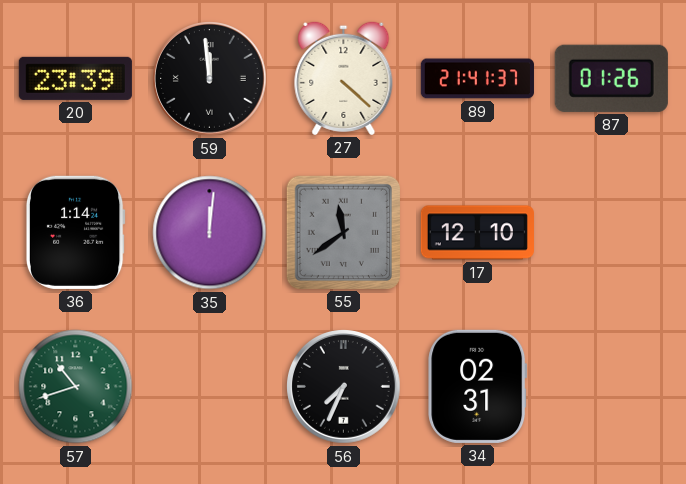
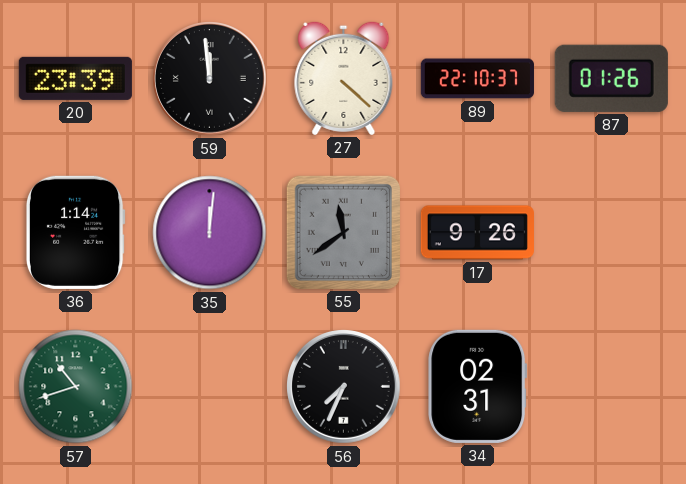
89: 21:41 -> 22:10
17: 12:10 -> 9:26
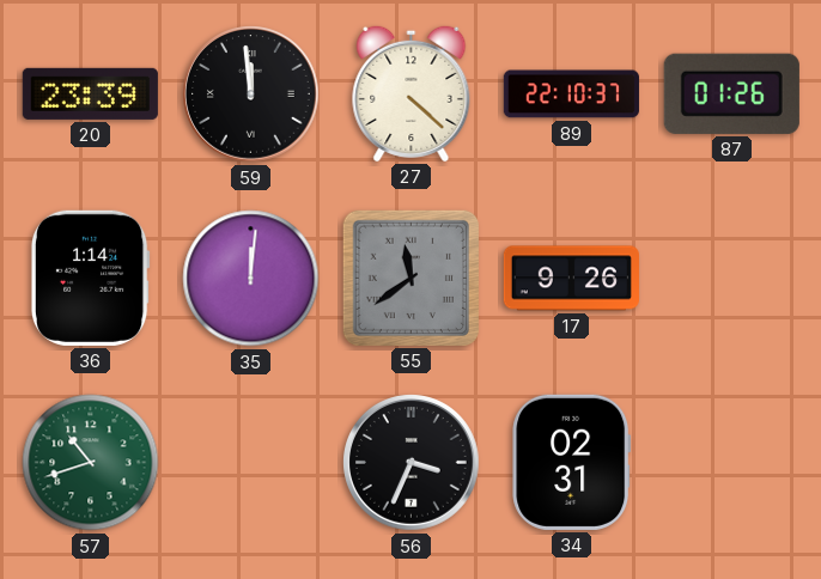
56: 7:34 -> 3:34
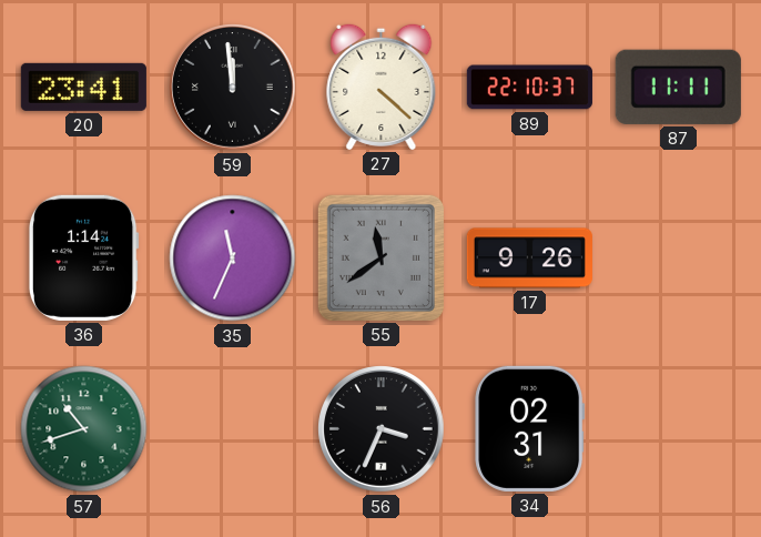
20: 23:39 -> 23:41
87: 01:26 -> 11:11
35: 12:01 -> 11:34
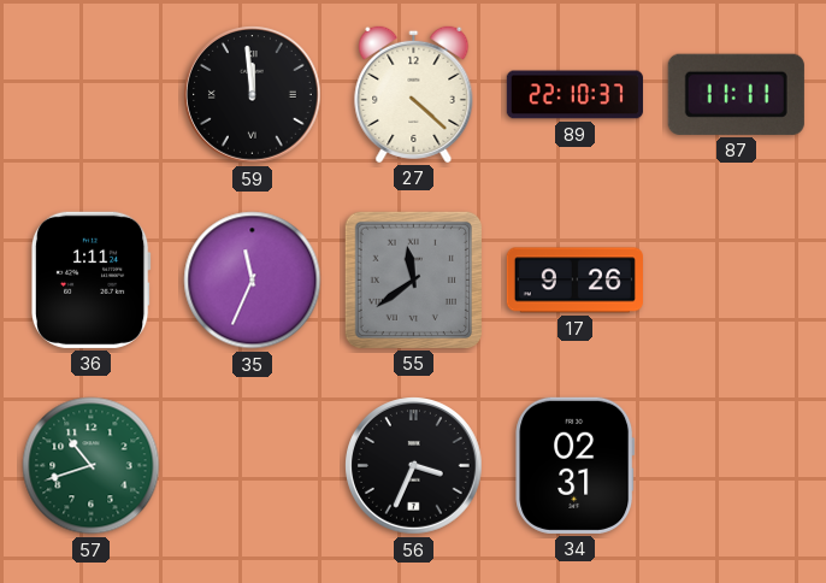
20: 23:41 -> none
36: 1:14 -> 1:11
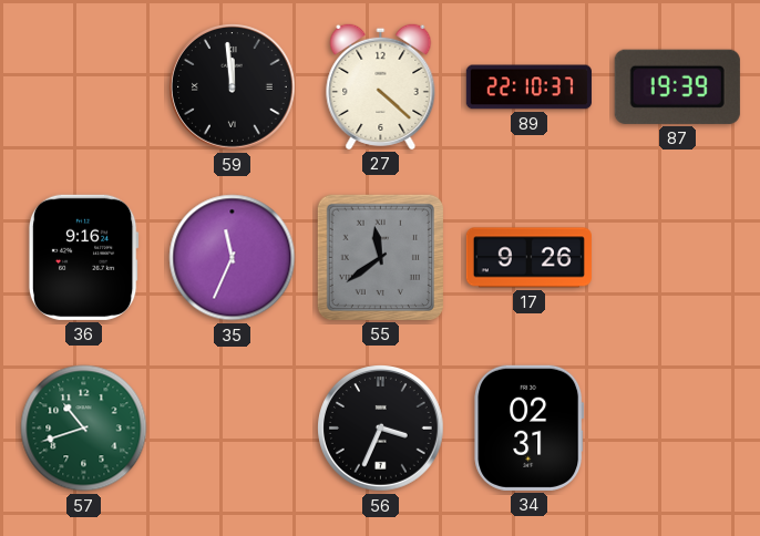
87: 11:11 -> 19:39
36: 1:11 -> 9:16
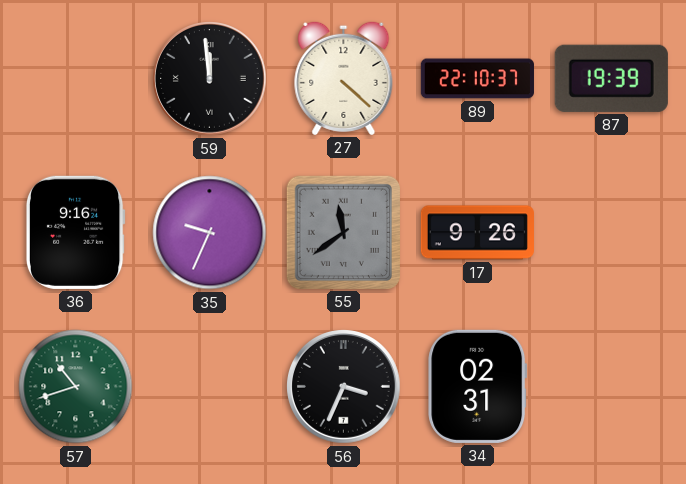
35: 11:34 -> 9:34
